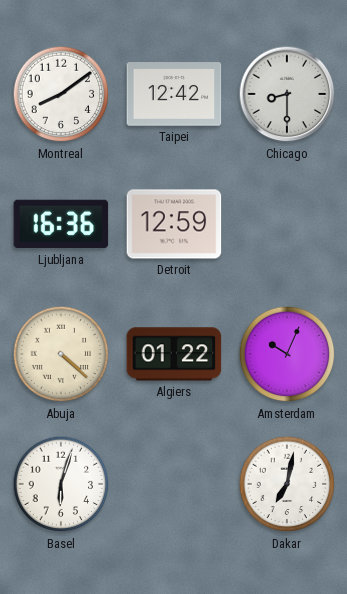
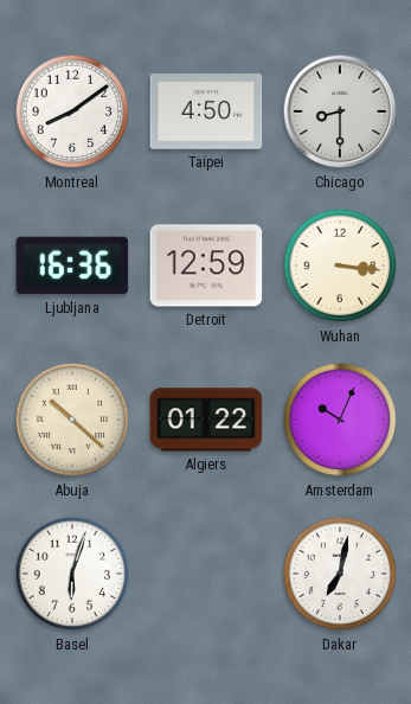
Taipei: 12:42 -> 4:50
Wuhan: none -> 3:16
Abuja: 4:22 -> 10:22
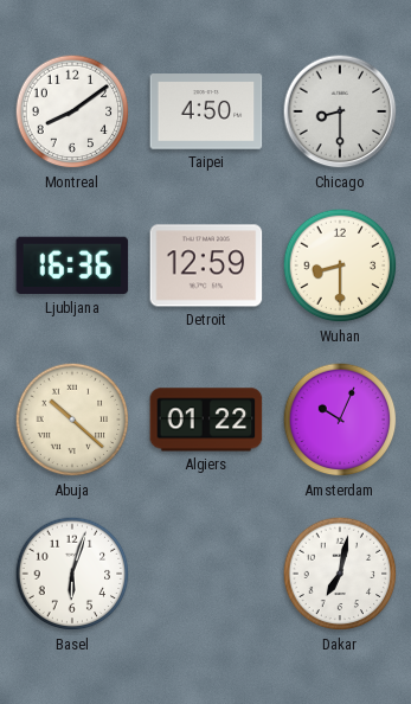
Wuhan: 3:16 -> 8:30
